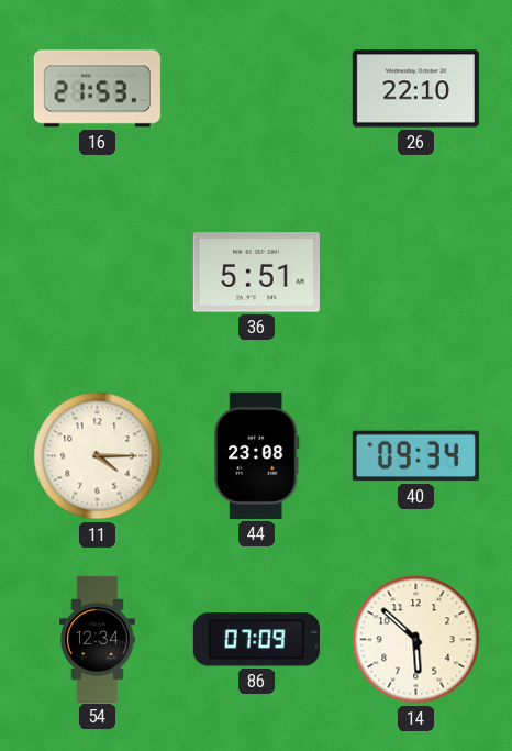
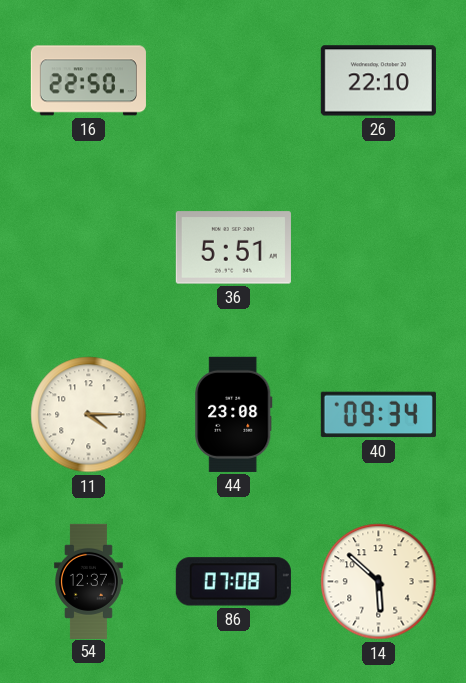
16: 21:53 -> 22:50
54: 12:34 -> 12:37
86: 07:09 -> 07:08
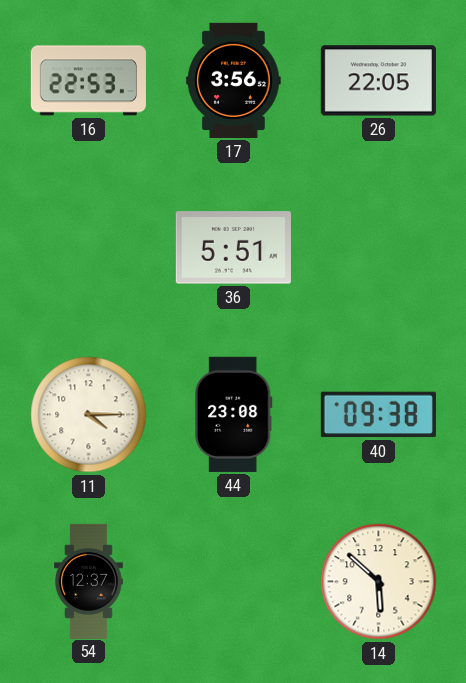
16: 22:50 -> 22:53
17: none -> 3:56
26: 22:10 -> 22:05
40: 09:34 -> 09:38
86: 07:08 -> none
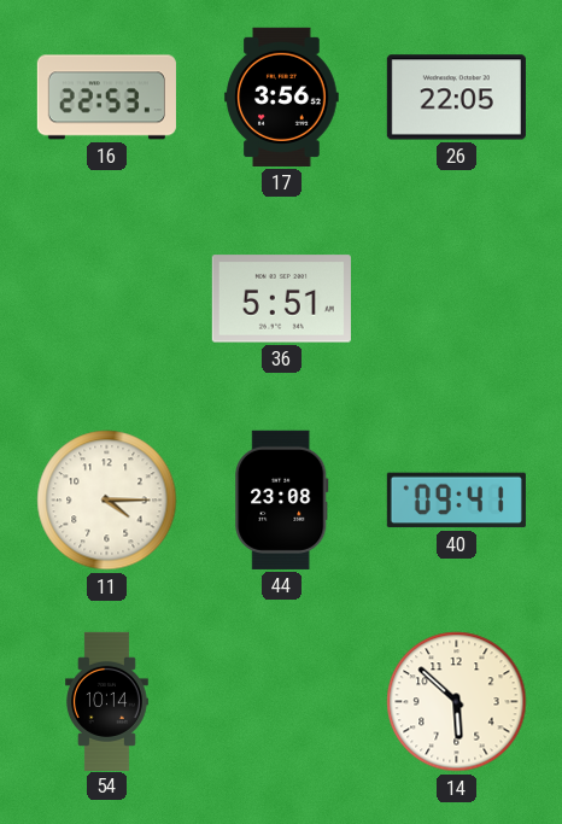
40: 09:38 -> 09:41
54: 12:37 -> 10:14
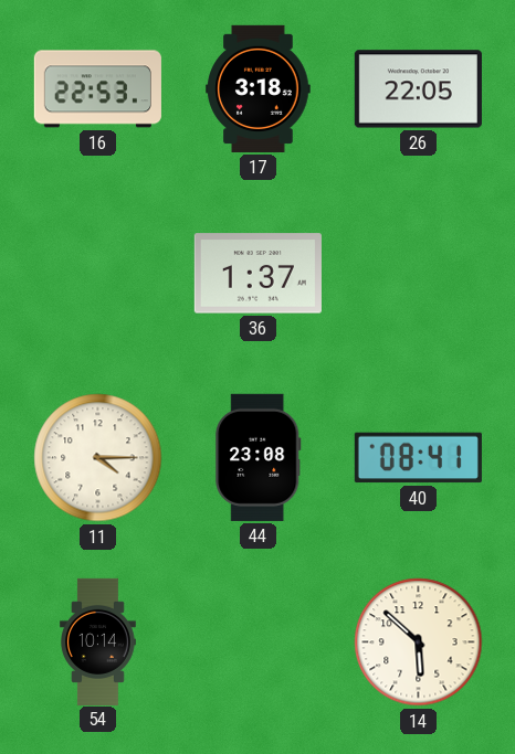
17: 3:56 -> 3:18
36: 5:51 -> 1:37
40: 09:41 -> 08:41
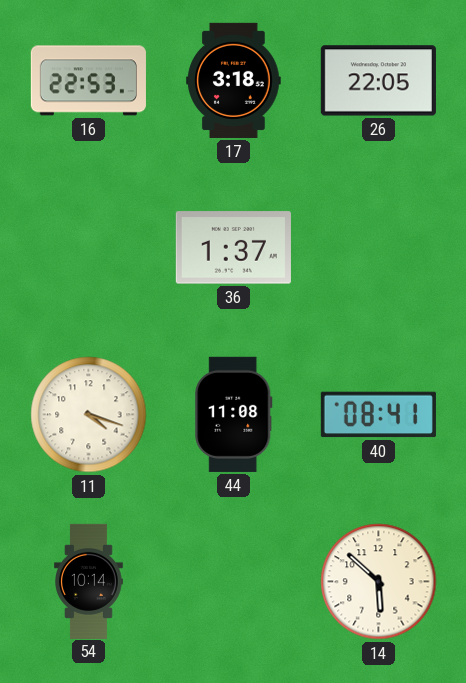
11: 4:15 -> 4:18
44: 23:08 -> 11:08
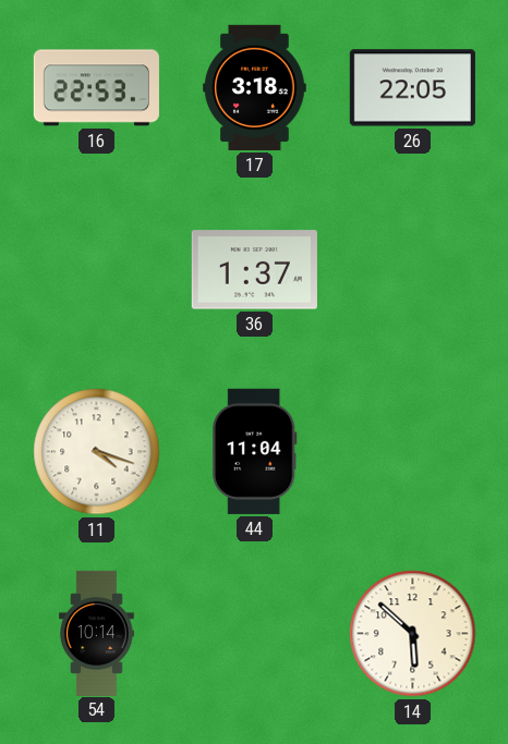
44: 11:08 -> 11:04
40: 08:41 -> none
